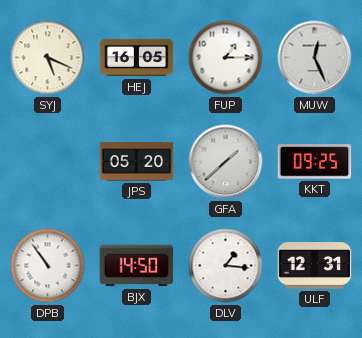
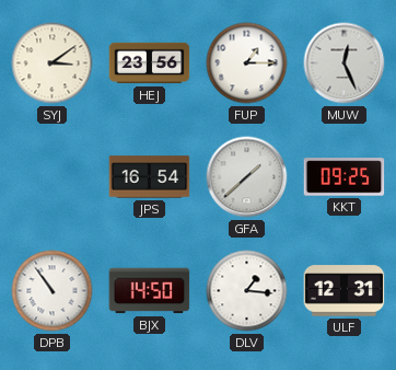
SYJ: 5:19 -> 3:09
HEJ: 16:05 -> 23:56
JPS: 05:20 -> 16:54
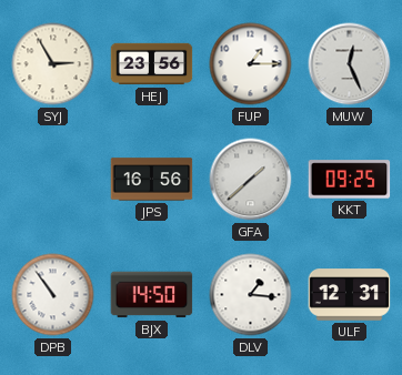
SYJ: 3:09 -> 2:55
JPS: 16:54 -> 16:56
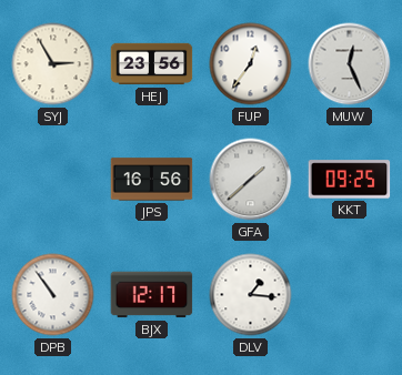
FUP: 1:15 -> 12:36
BJX: 14:50 -> 12:17
ULF: 12:31 -> none
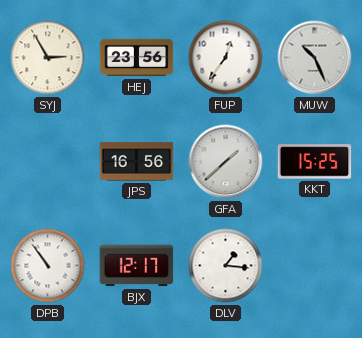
MUW: 12:26 -> 10:26
KKT: 09:25 -> 15:25
